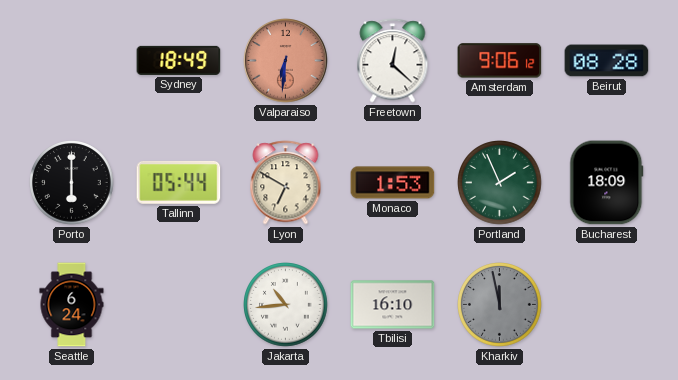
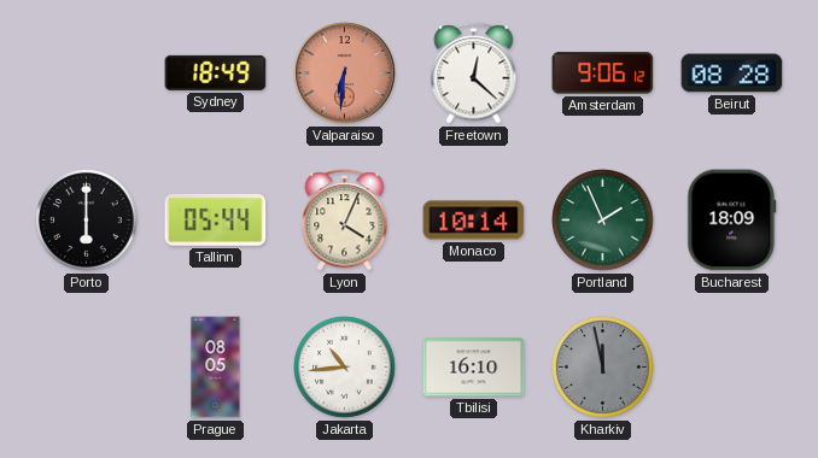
Lyon: 6:50 -> 4:04
Monaco: 1:53 -> 10:14
Seattle: 6:24 -> none
Prague: none -> 08:05
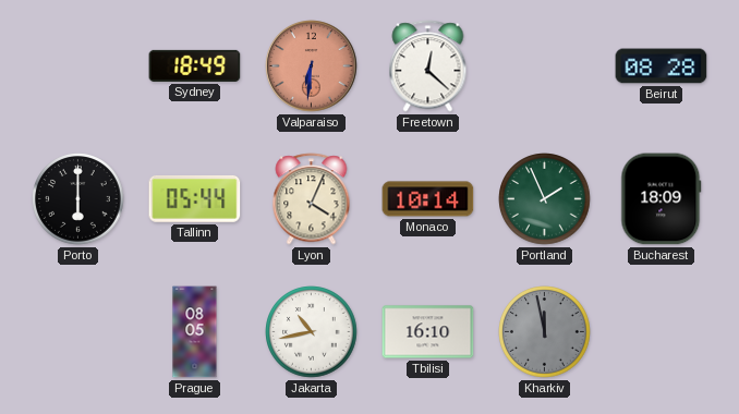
Amsterdam: 9:06 -> none
Jakarta: 10:44 -> 10:43
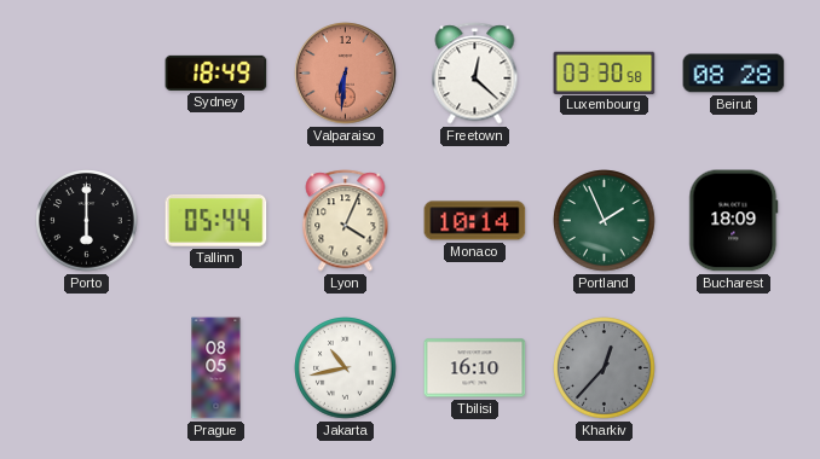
Luxembourg: none -> 03:30
Kharkiv: 11:58 -> 12:37
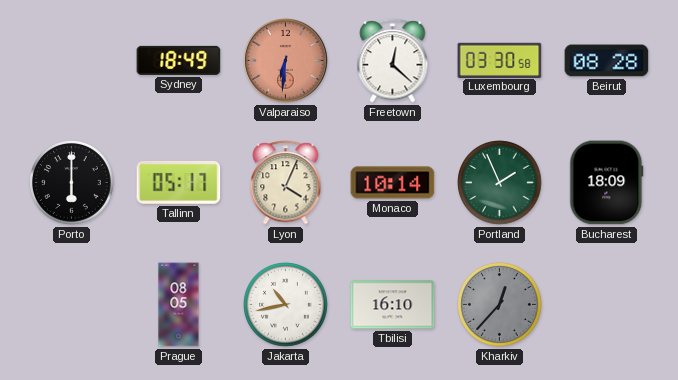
Tallinn: 05:44 -> 05:17
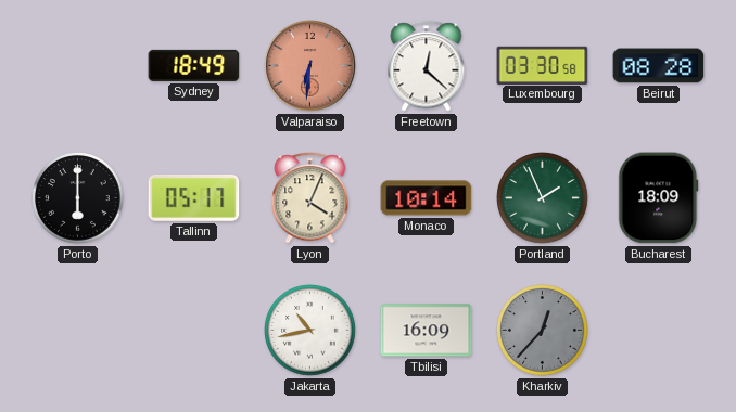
Prague: 08:05 -> none
Tbilisi: 16:10 -> 16:09
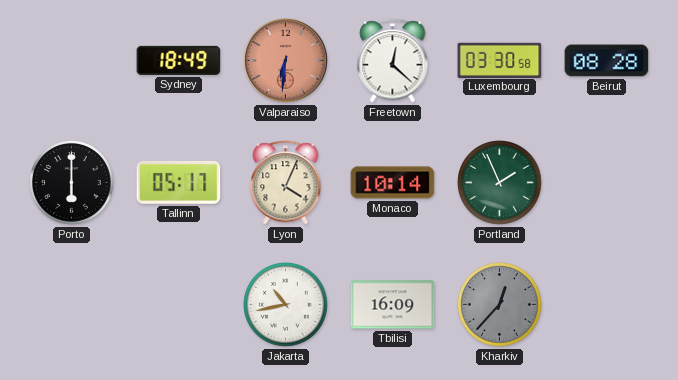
Bucharest: 18:09 -> none
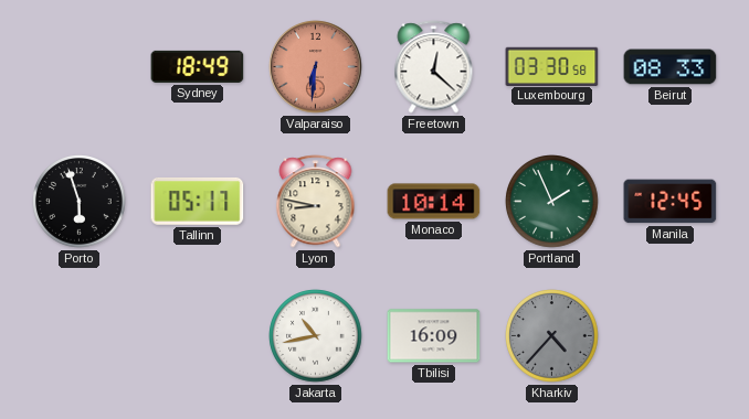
Beirut: 08:28 -> 08:33
Porto: 6:00 -> 5:57
Lyon: 4:04 -> 8:47
Manila: none -> 12:45
Kharkiv: 12:37 -> 4:37
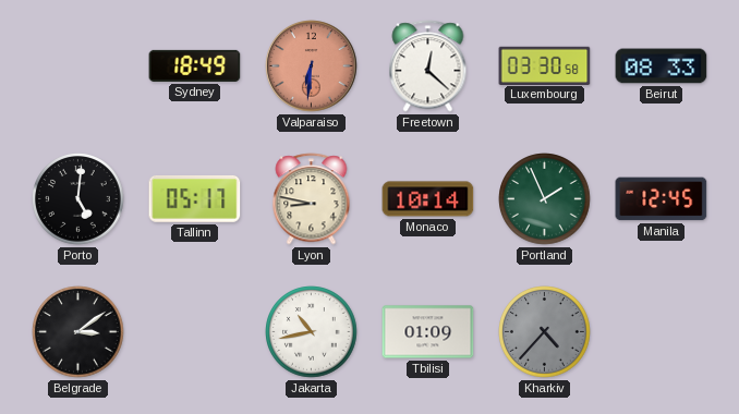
Porto: 5:57 -> 5:01
Belgrade: none -> 3:09
Tbilisi: 16:09 -> 01:09
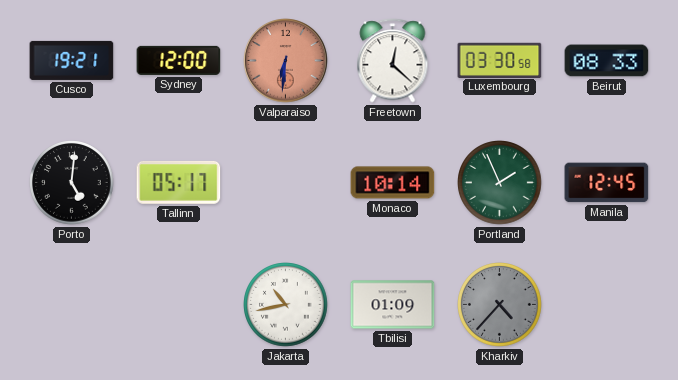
Cusco: none -> 19:21
Sydney: 18:49 -> 12:00
Lyon: 8:47 -> none
Belgrade: 3:09 -> none
